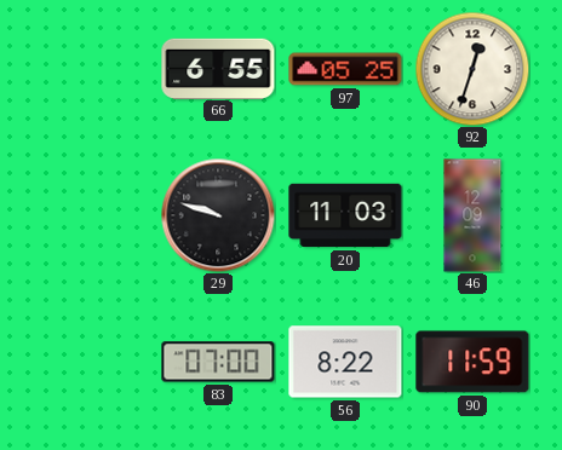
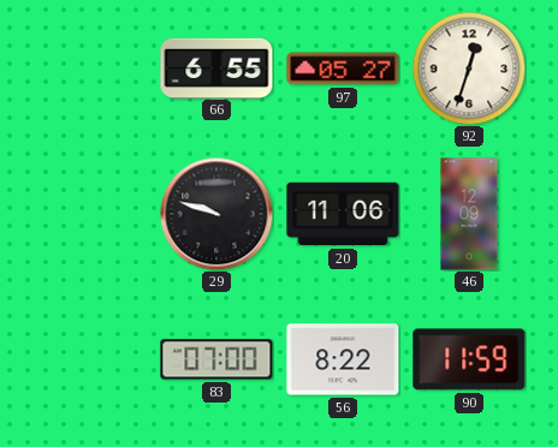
97: 05:25 -> 05:27
20: 11:03 -> 11:06
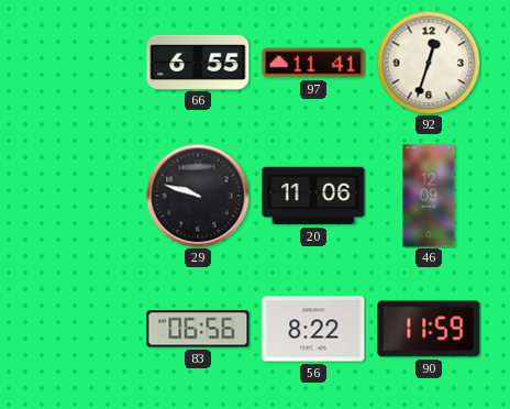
97: 05:27 -> 11:41
83: 07:00 -> 06:56
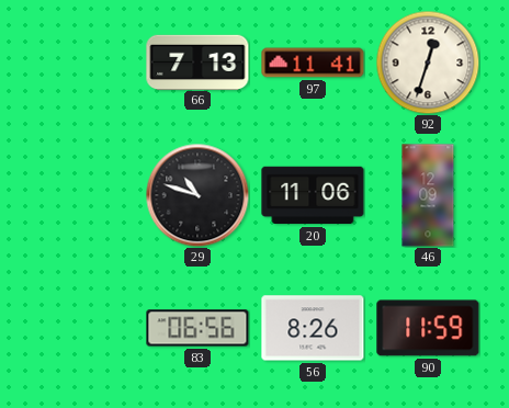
66: 6:55 -> 7:13
29: 9:48 -> 10:48
56: 8:22 -> 8:26
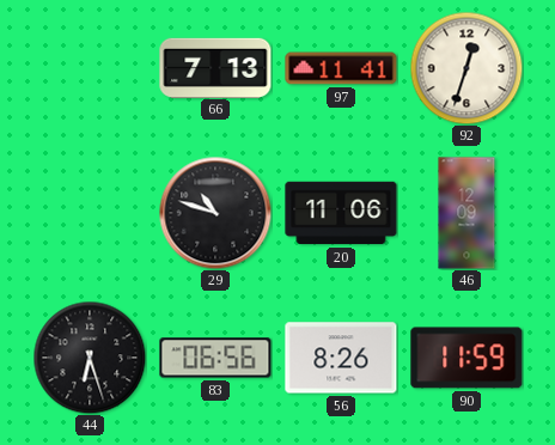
44: none -> 6:27
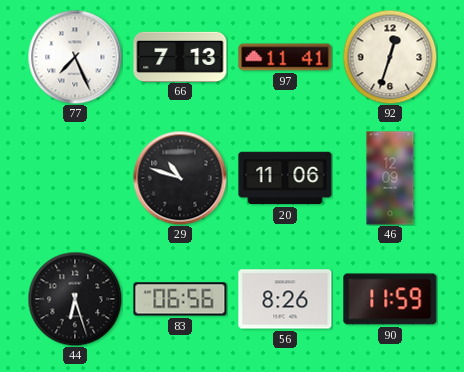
77: none -> 7:26
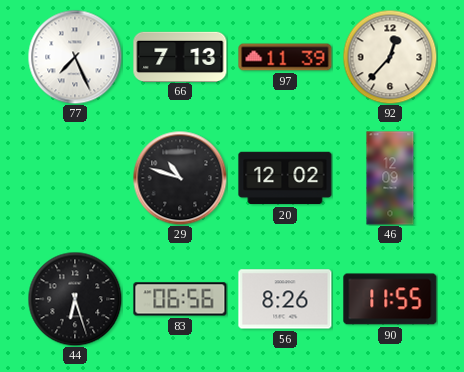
97: 11:41 -> 11:39
92: 12:33 -> 12:37
20: 11:06 -> 12:02
90: 11:59 -> 11:55
